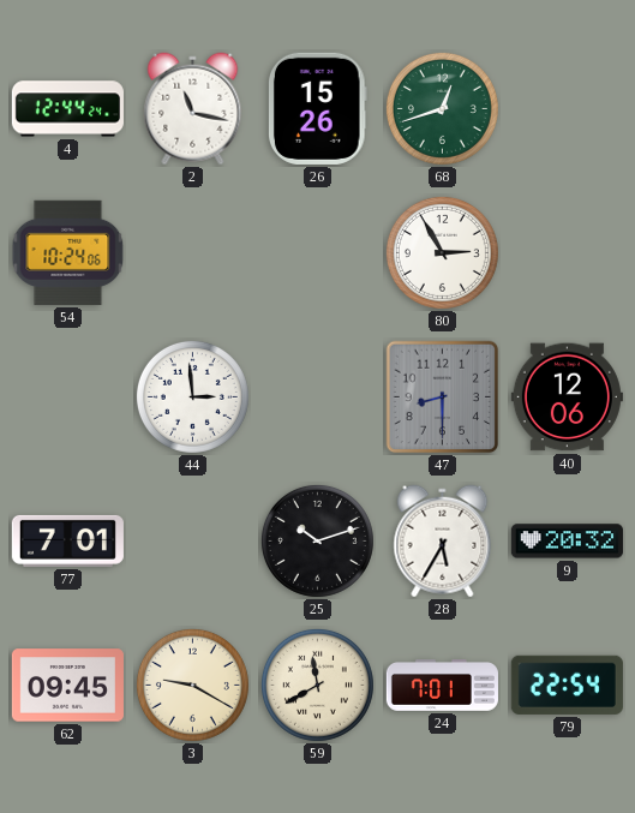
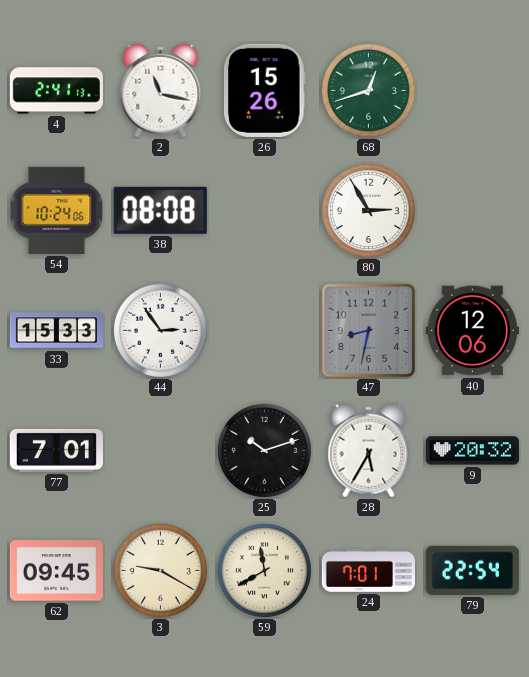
4: 12:44 -> 2:41
38: none -> 08:08
33: none -> 15:33
44: 2:59 -> 2:54
47: 8:30 -> 8:32
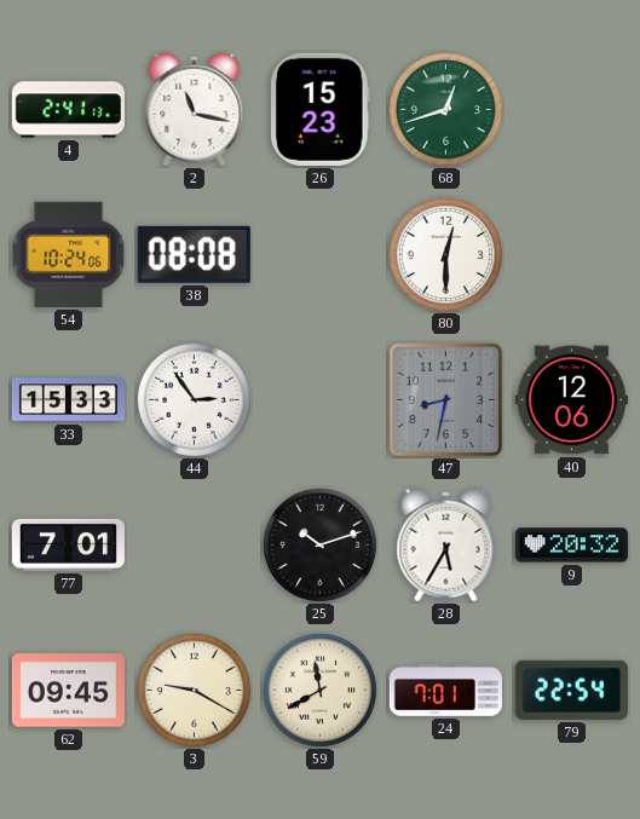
26: 15:26 -> 15:23
80: 2:55 -> 12:30
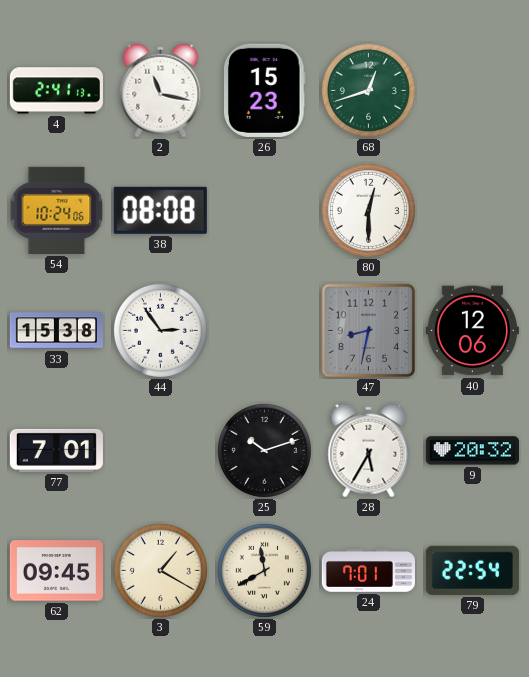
33: 15:33 -> 15:38
3: 9:20 -> 1:20
